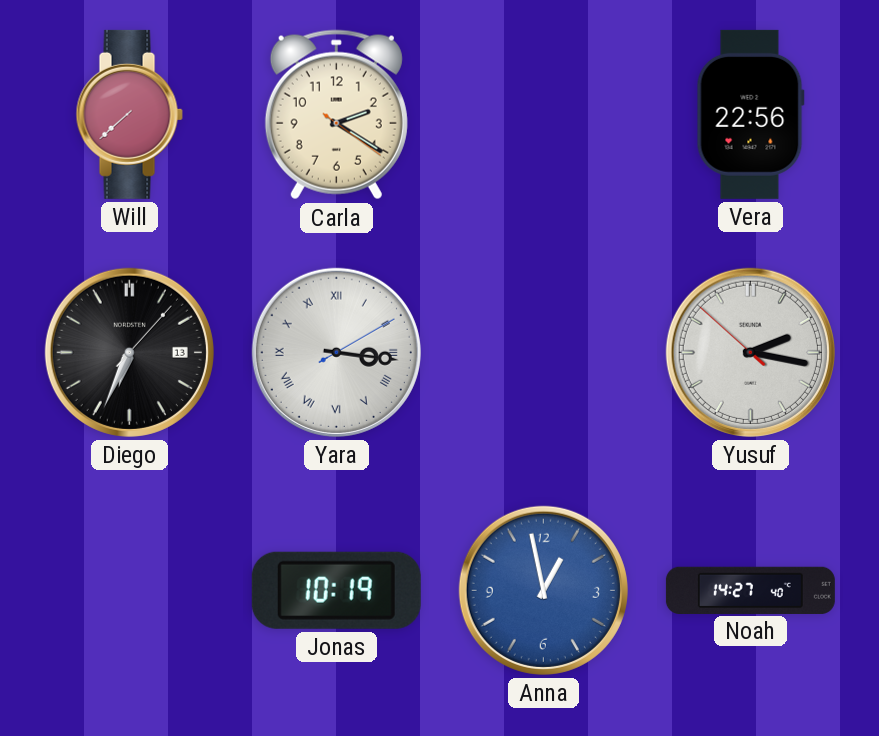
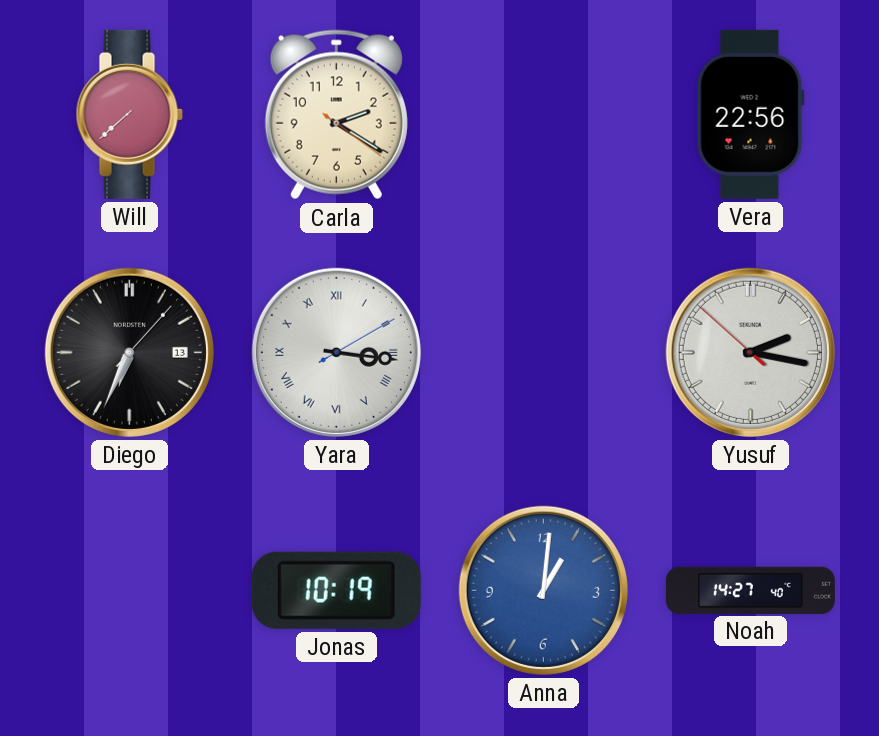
Anna: 12:58 -> 1:01
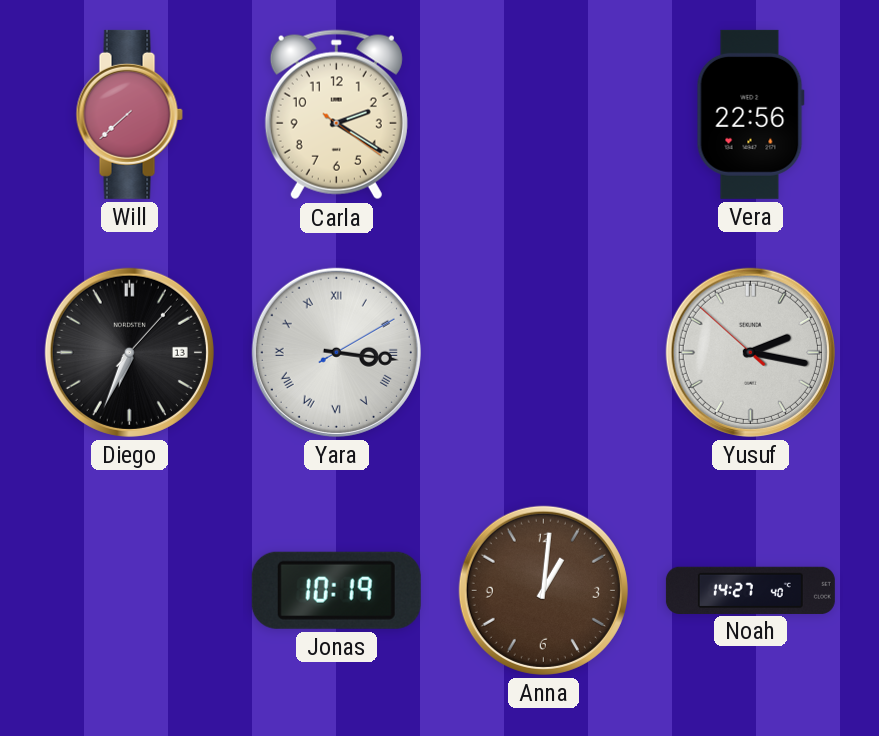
Anna dial: blue -> brown
